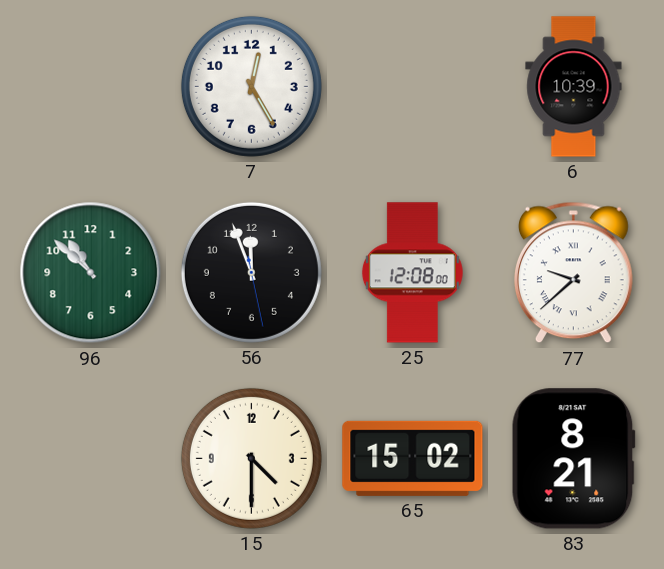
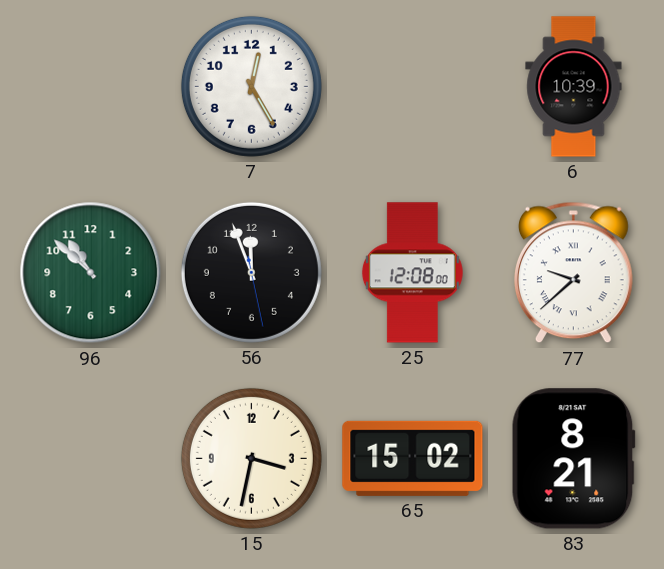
15: 4:30 -> 3:32
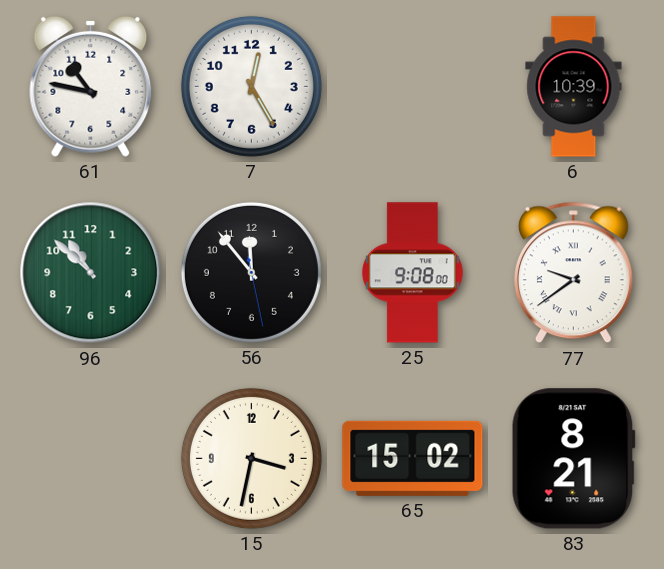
61: none -> 10:47
56: 11:56 -> 11:53
25: 12:08 -> 9:08
77: 9:38 -> 9:39
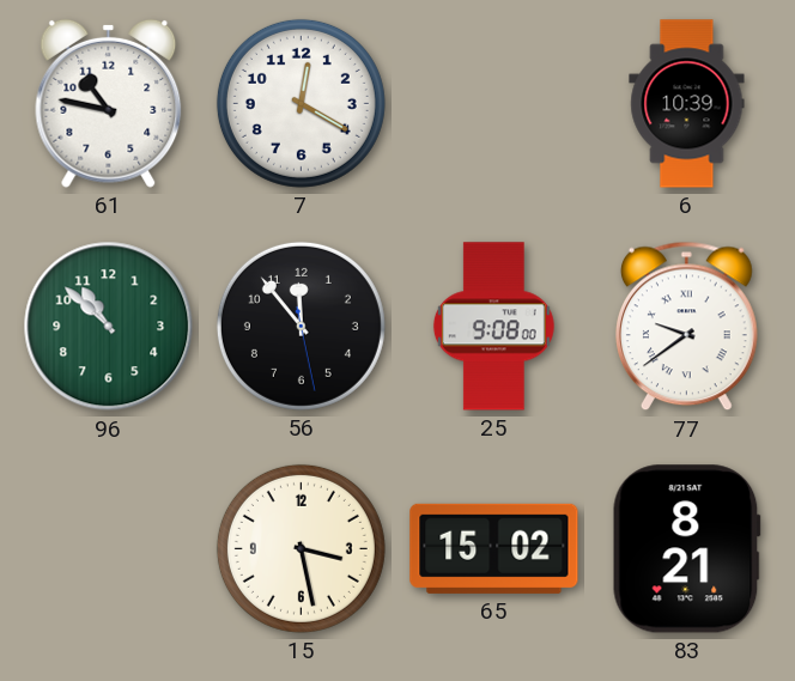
7: 12:25 -> 12:20
15: 3:32 -> 3:28
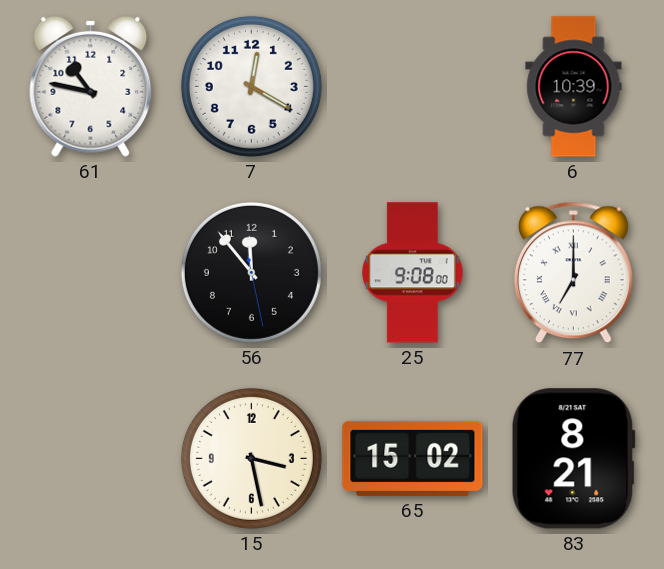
96: 10:52 -> none
77: 9:39 -> 7:00
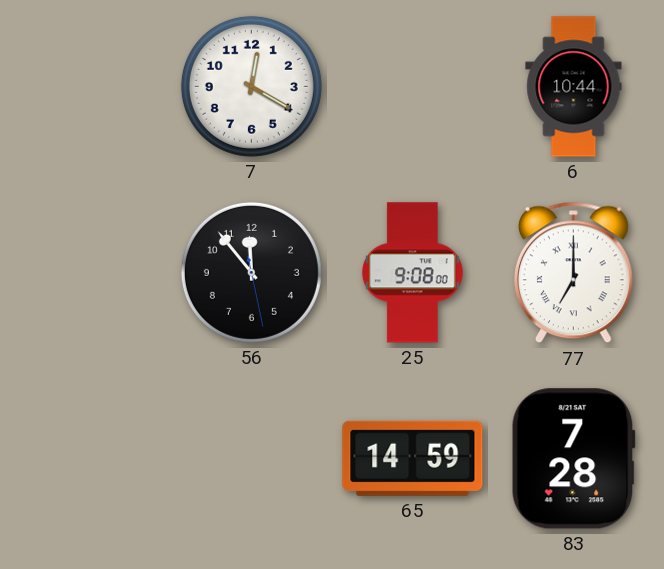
61: 10:47 -> none
6: 10:39 -> 10:44
15: 3:28 -> none
65: 15:02 -> 14:59
83: 8:21 -> 7:28
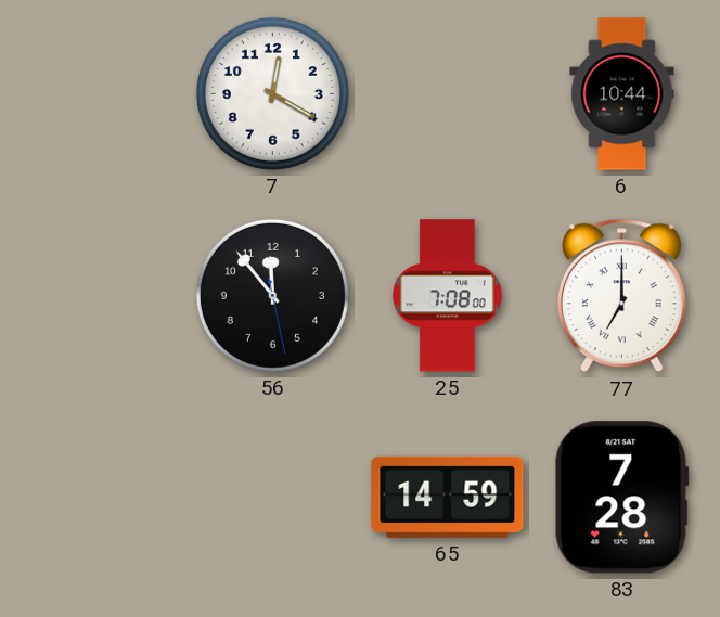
25: 9:08 -> 7:08
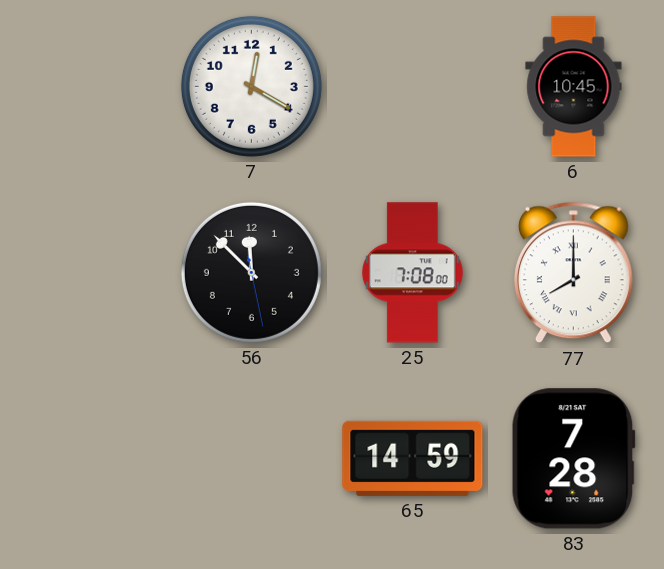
6: 10:44 -> 10:45
56: 11:53 -> 11:52
77: 7:00 -> 8:00
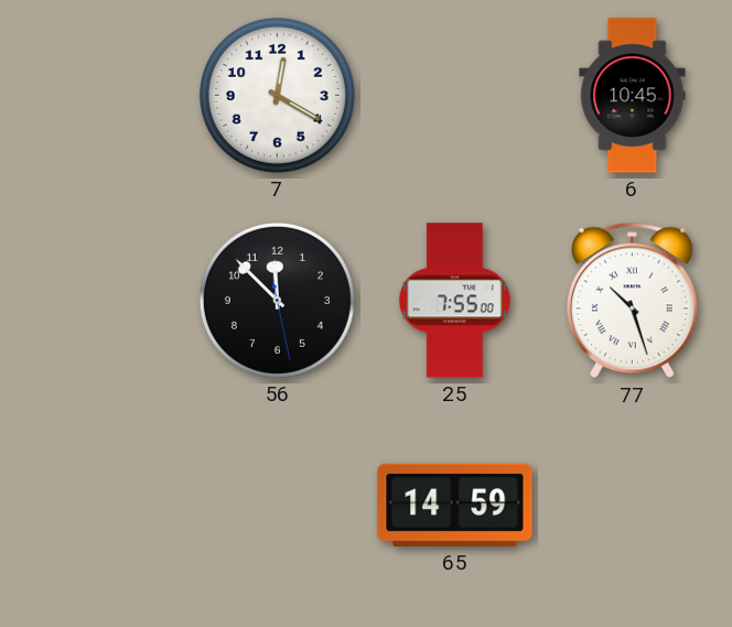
25: 7:08 -> 7:55
77: 8:00 -> 10:27
83: 7:28 -> none
